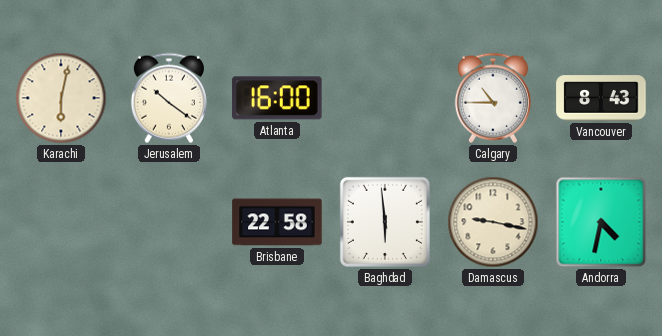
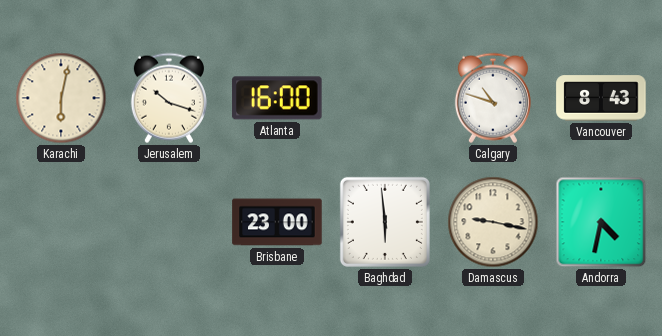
Jerusalem: 10:21 -> 10:18
Calgary: 10:45 -> 10:48
Brisbane: 22:58 -> 23:00
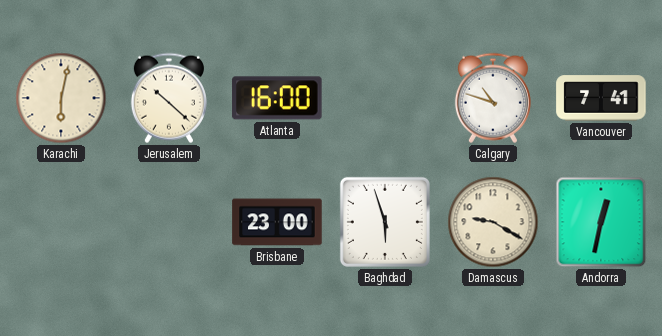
Jerusalem: 10:18 -> 10:22
Vancouver: 8:43 -> 7:41
Baghdad: 5:59 -> 5:57
Damascus: 9:17 -> 9:20
Andorra: 4:32 -> 12:32
